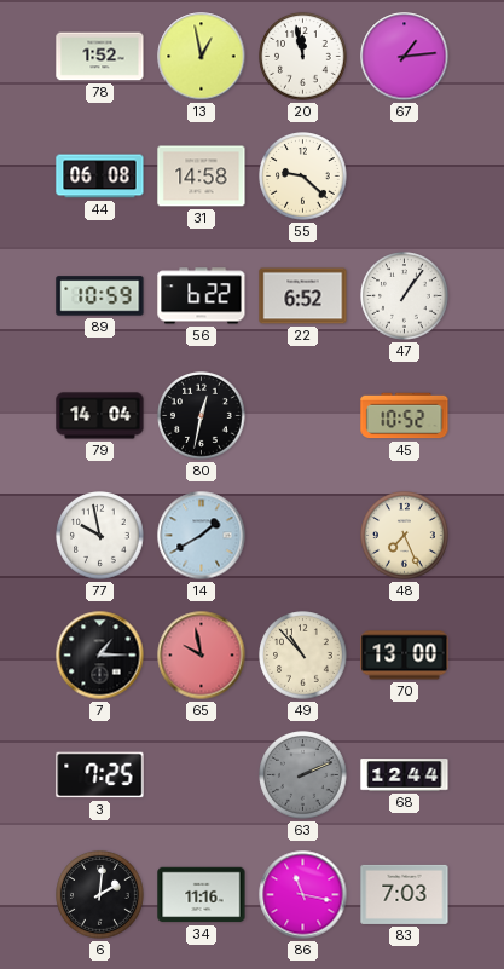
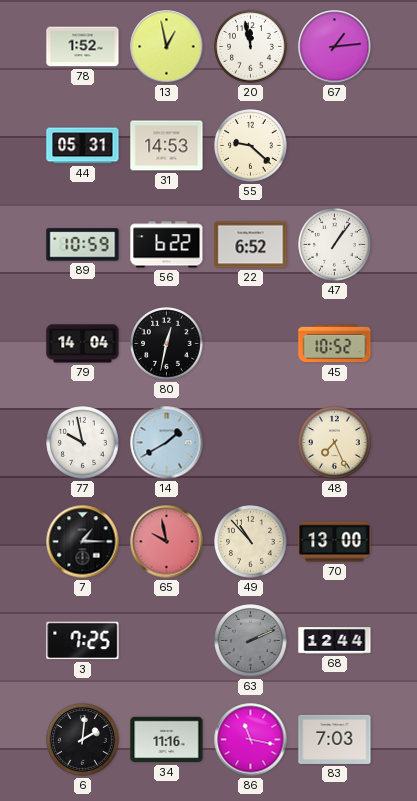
44: 06:08 -> 05:31
31: 14:58 -> 14:53
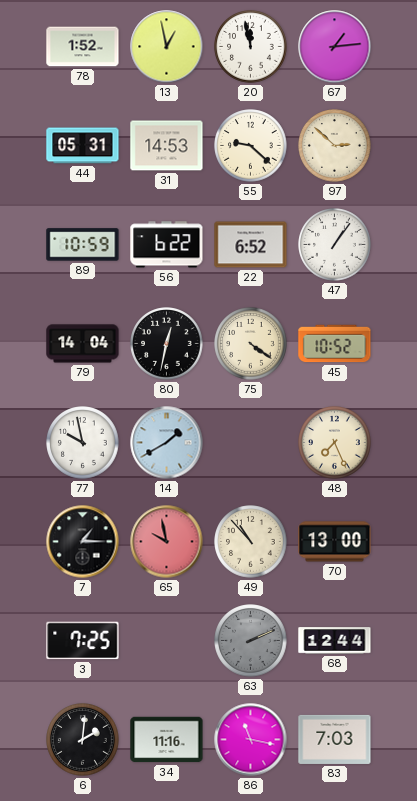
97: none -> 2:52
75: none -> 4:21
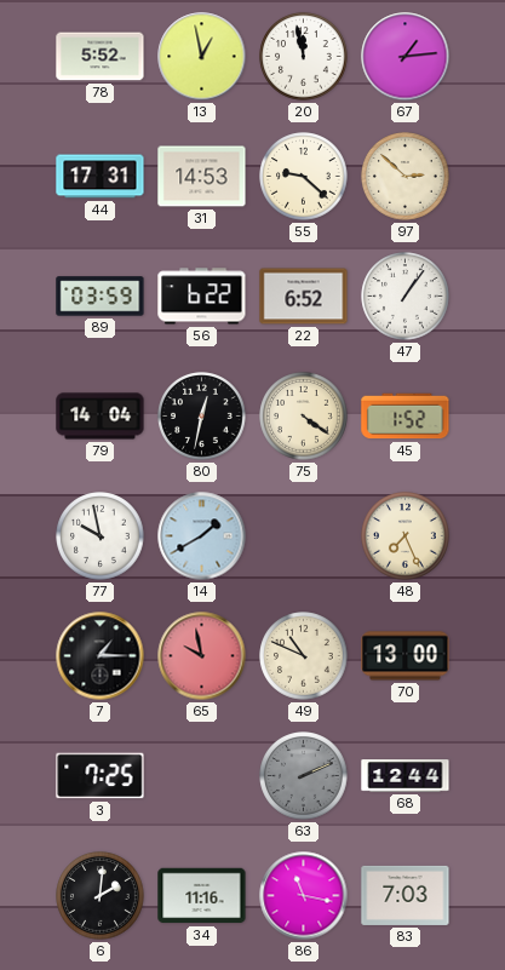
78: 1:52 -> 5:52
44: 05:31 -> 17:31
89: 10:59 -> 03:59
45: 10:52 -> 1:52
49: 10:53 -> 10:49
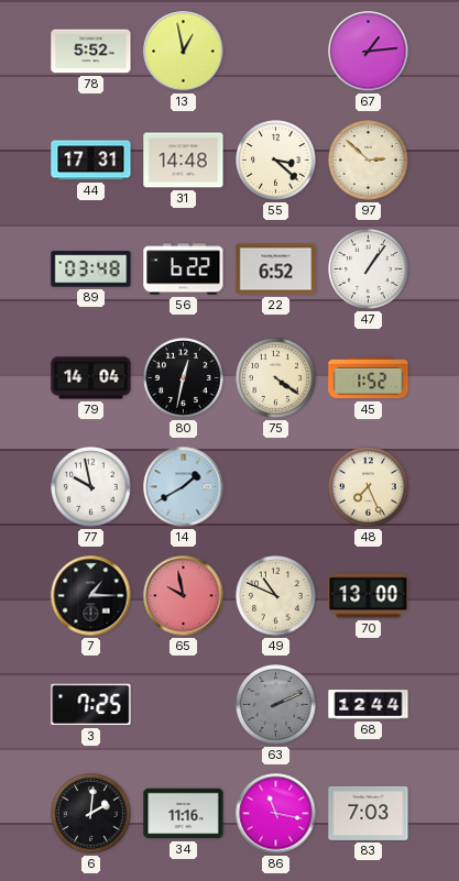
20: 11:58 -> none
31: 14:53 -> 14:48
55: 9:22 -> 3:22
89: 03:59 -> 03:48
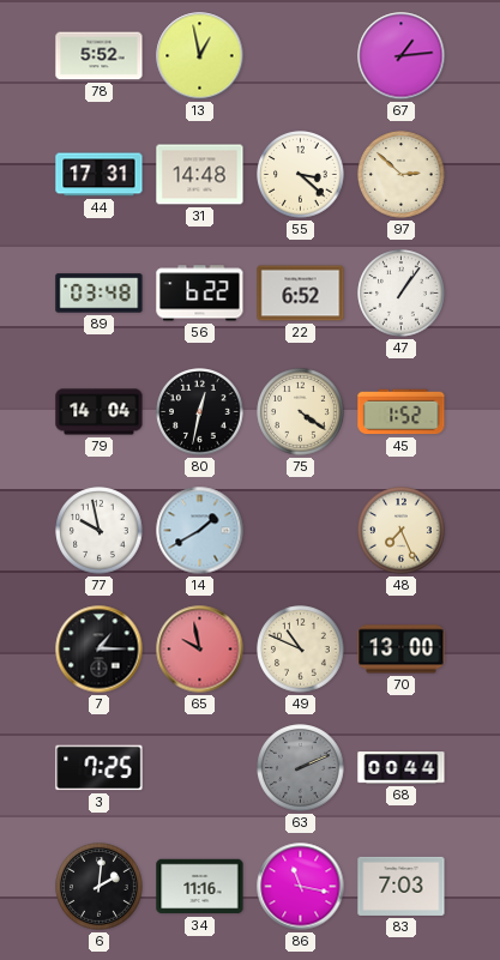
68: 12:44 -> 00:44
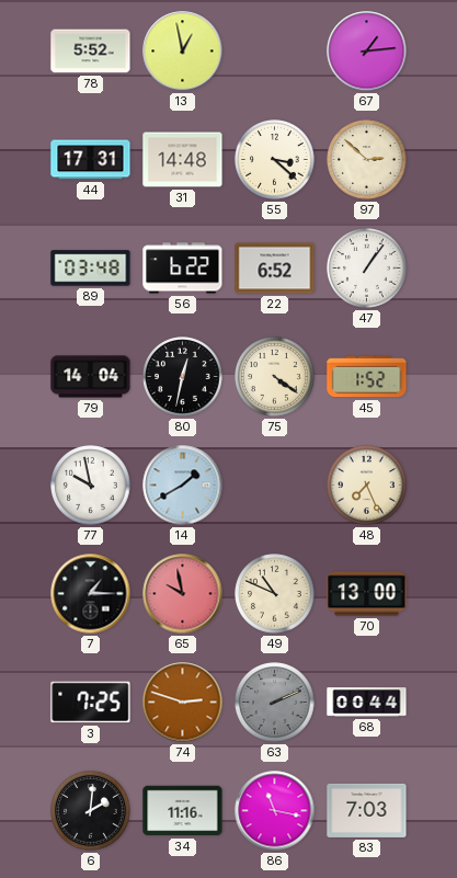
74: none -> 2:48
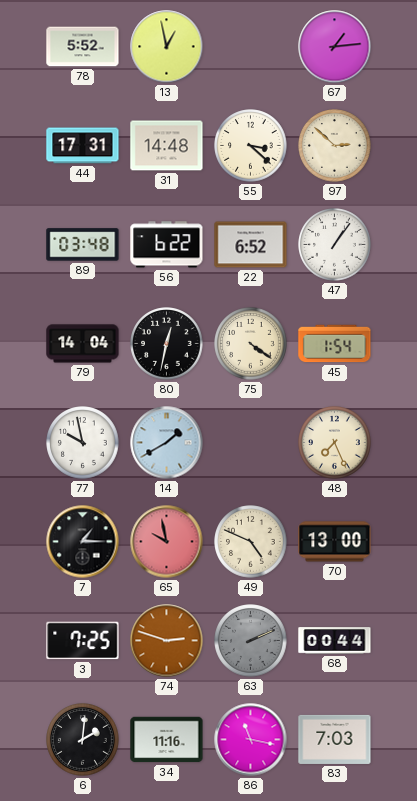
45: 1:52 -> 1:54
49: 10:49 -> 4:49
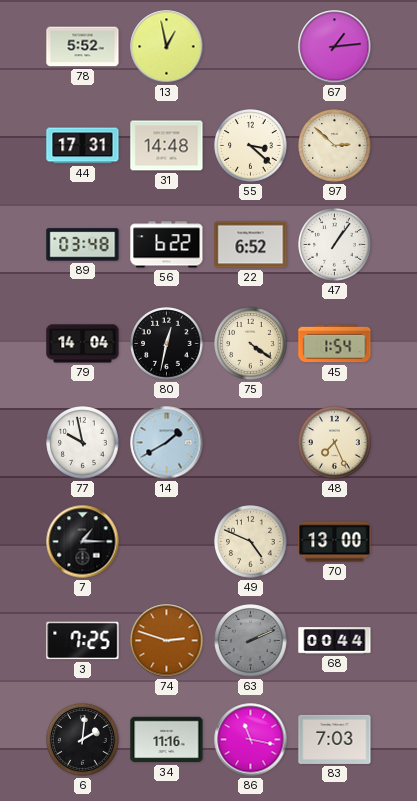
65: 9:58 -> none
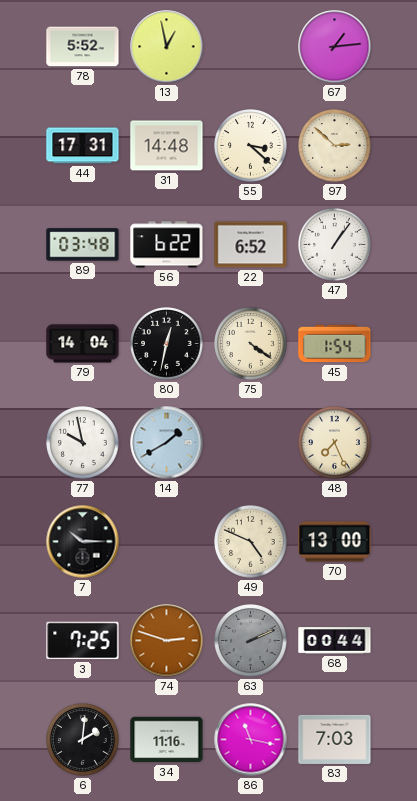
7: 1:15 -> 10:15
